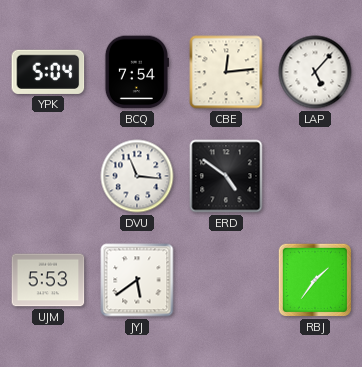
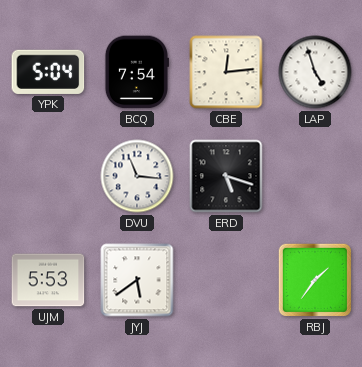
LAP: 5:07 -> 4:57
ERD: 4:51 -> 5:18
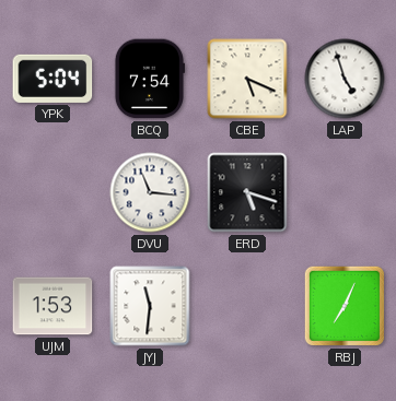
CBE: 12:14 -> 5:19
UJM: 5:53 -> 1:53
JYJ: 5:39 -> 11:31
RBJ: 1:36 -> 7:04
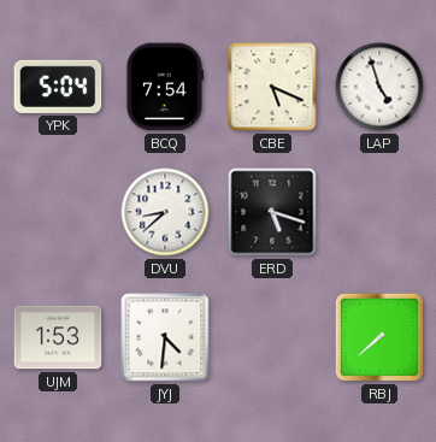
DVU: 11:16 -> 8:38
JYJ: 11:31 -> 4:31
RBJ: 7:04 -> 7:38
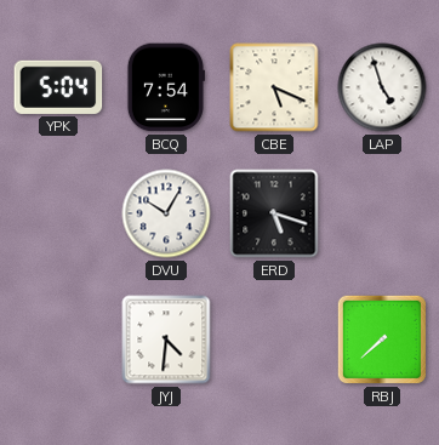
DVU: 8:38 -> 10:05
UJM: 1:53 -> none
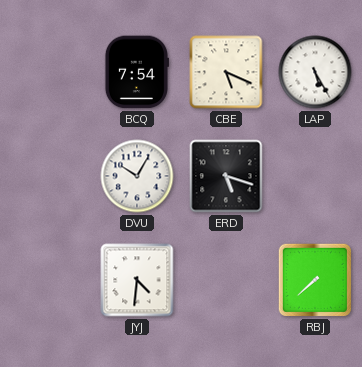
YPK: 5:04 -> none
LAP: 4:57 -> 5:25
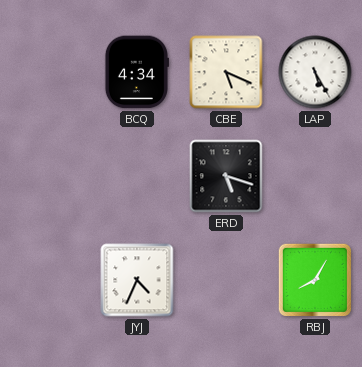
BCQ: 7:54 -> 4:34
DVU: 10:05 -> none
JYJ: 4:31 -> 4:34
RBJ: 7:38 -> 8:05
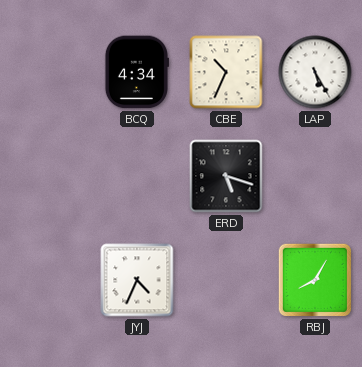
CBE: 5:19 -> 10:34
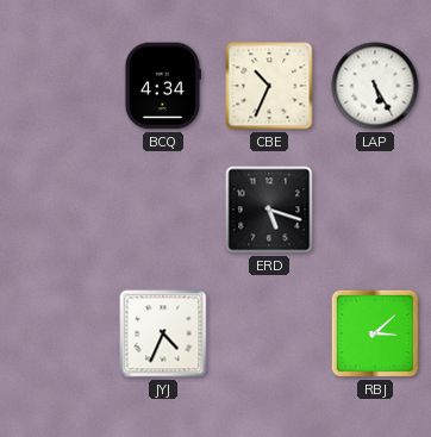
RBJ: 8:05 -> 3:08
